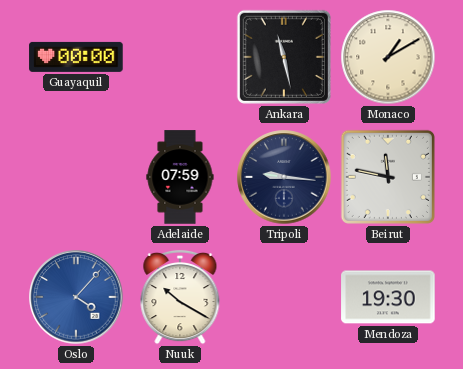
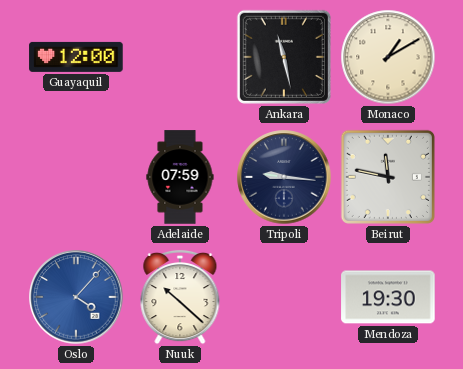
Guayaquil: 00:00 -> 12:00
Nuuk: 10:20 -> 10:22
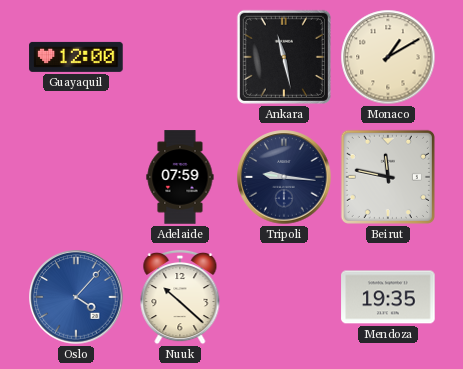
Mendoza: 19:30 -> 19:35
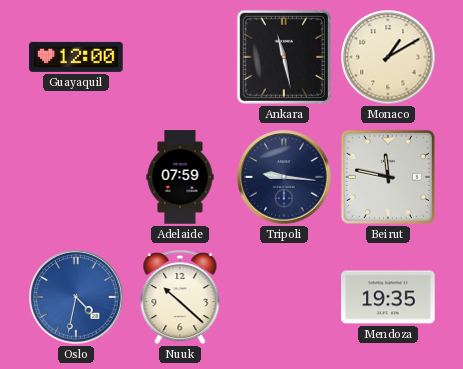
Oslo: 4:07 -> 4:32
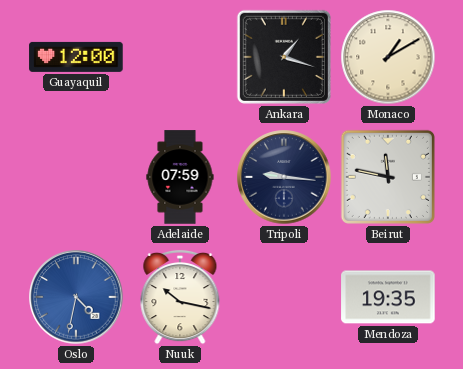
Ankara: 11:28 -> 1:18
Nuuk: 10:22 -> 10:17
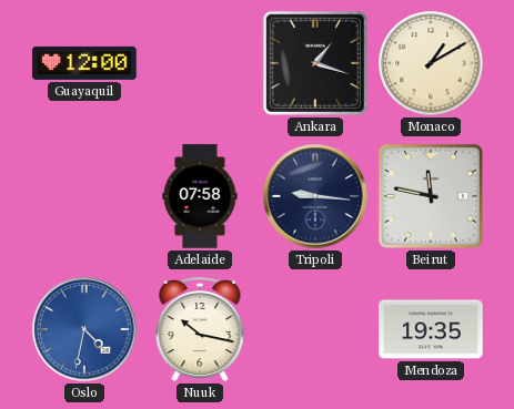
Adelaide: 07:59 -> 07:58
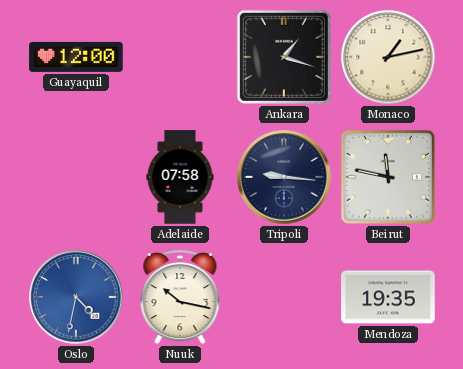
Monaco: 1:10 -> 1:13
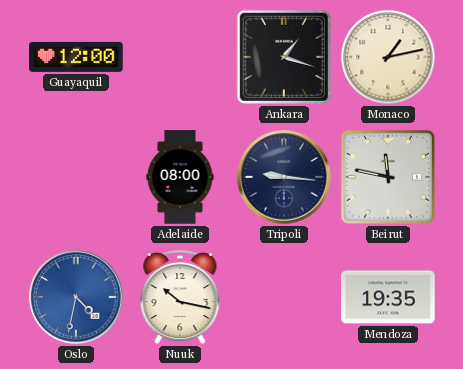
Adelaide: 07:58 -> 08:00
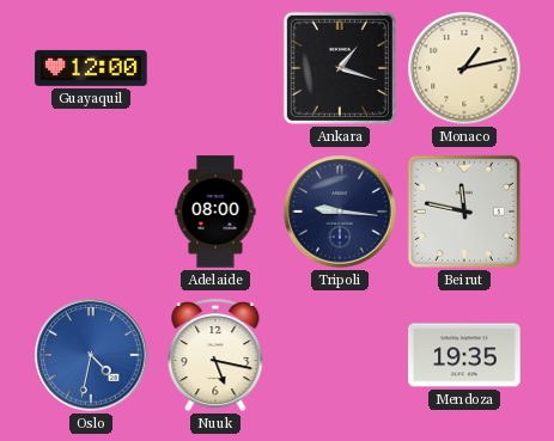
Nuuk: 10:17 -> 5:17
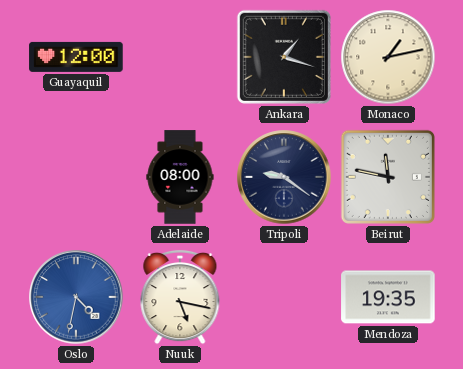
Tripoli: 9:16 -> 9:21
